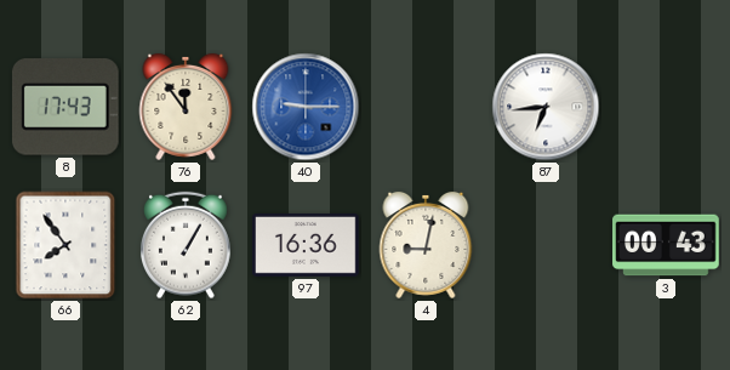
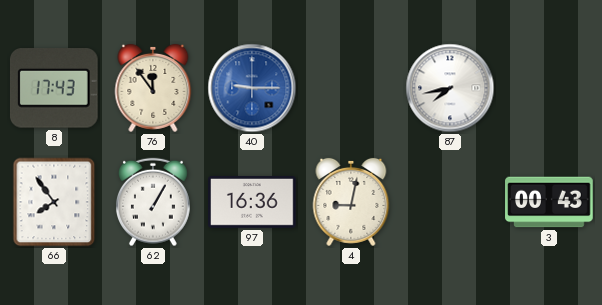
87: 6:44 -> 7:43
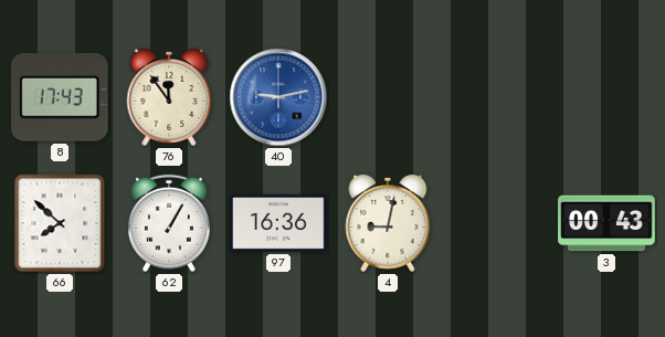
40: 9:15 -> 9:13
87: 7:43 -> none
66: 7:54 -> 7:52
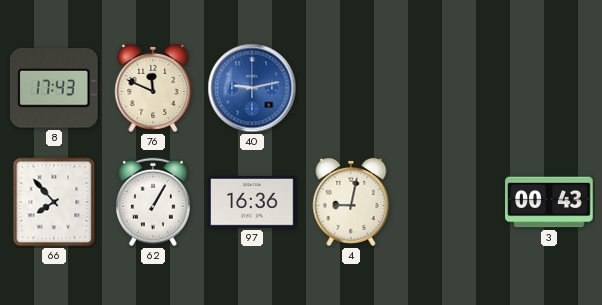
76: 11:54 -> 11:49
66: 7:52 -> 7:53
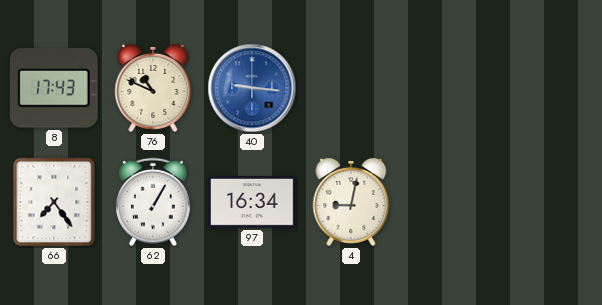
76: 11:49 -> 10:49
40: 9:13 -> 9:16
66: 7:53 -> 7:24
97: 16:36 -> 16:34
3: 00:43 -> none
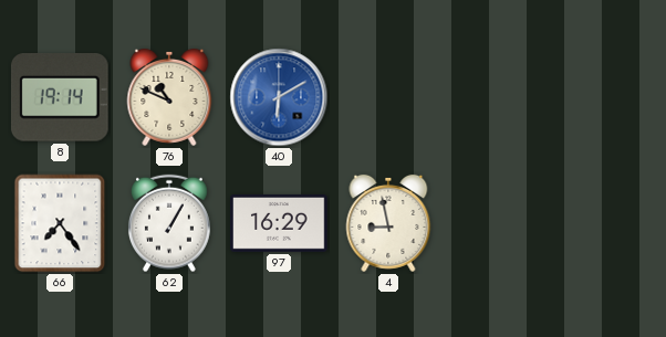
8: 17:43 -> 19:14
40: 9:16 -> 6:10
97: 16:34 -> 16:29
4: 9:02 -> 8:58
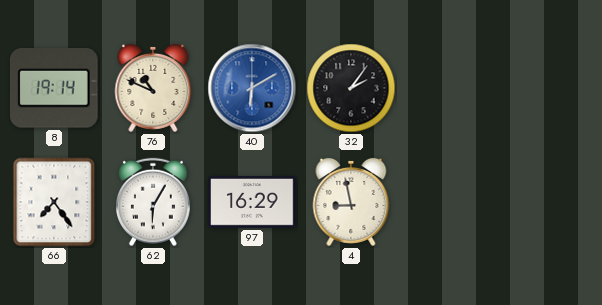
32: none -> 2:06
62: 1:05 -> 6:05
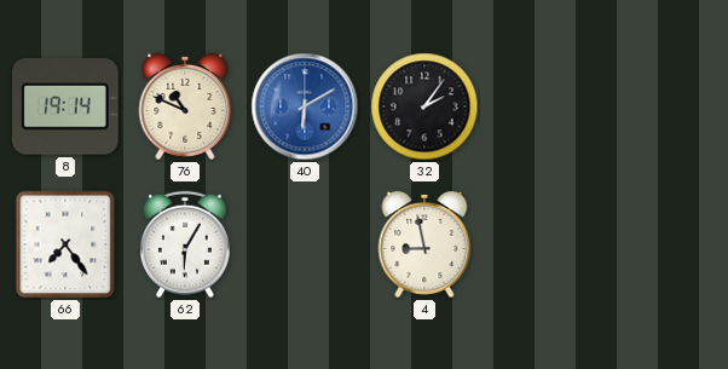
97: 16:29 -> none
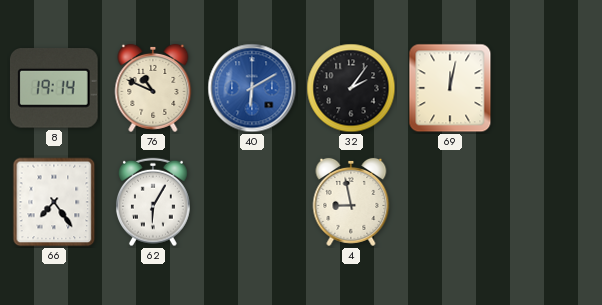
69: none -> 12:02
